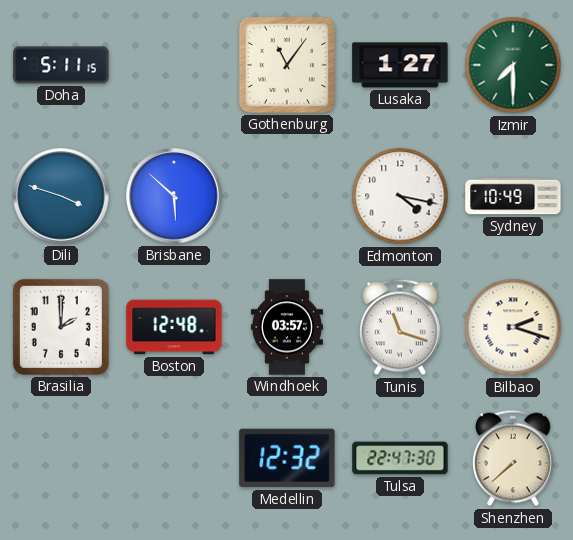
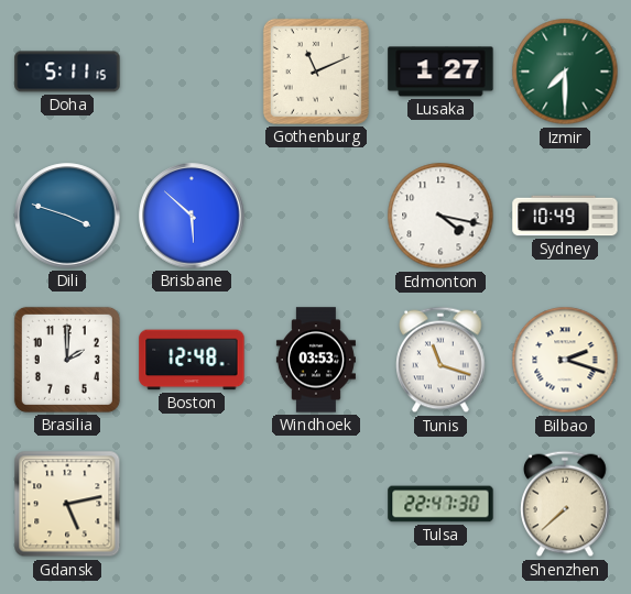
Gothenburg: 11:06 -> 11:11
Windhoek: 03:57 -> 03:53
Gdansk: none -> 5:13
Medellin: 12:32 -> none
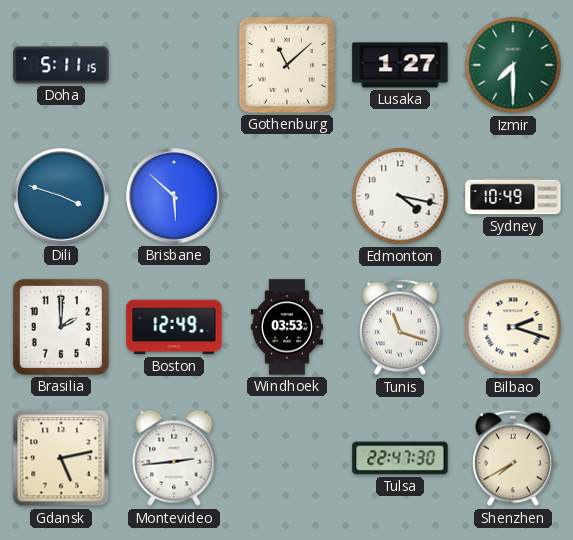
Gothenburg: 11:11 -> 11:08
Boston: 12:48 -> 12:49
Montevideo: none -> 2:44
Shenzhen: 7:38 -> 7:40
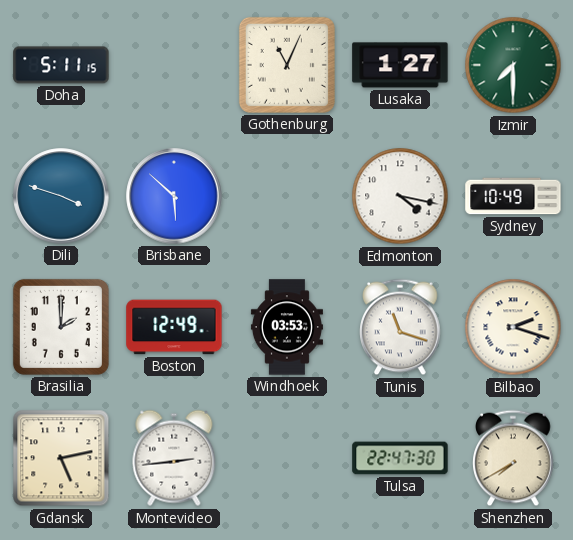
Gothenburg: 11:08 -> 11:04
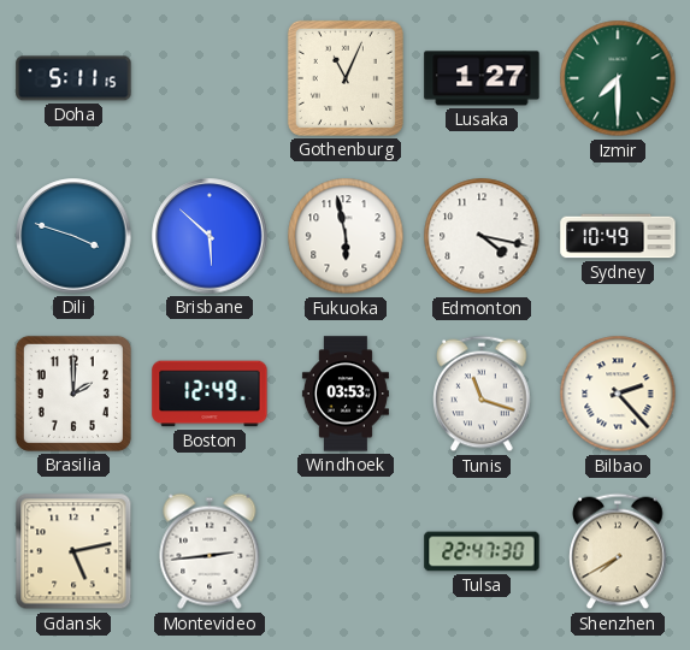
Fukuoka: none -> 5:58
Bilbao: 2:18 -> 2:23
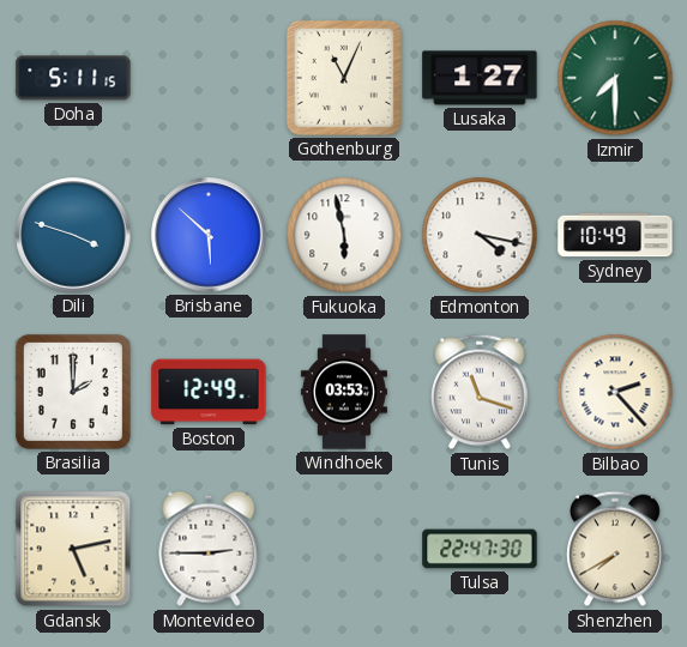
Montevideo: 2:44 -> 2:45
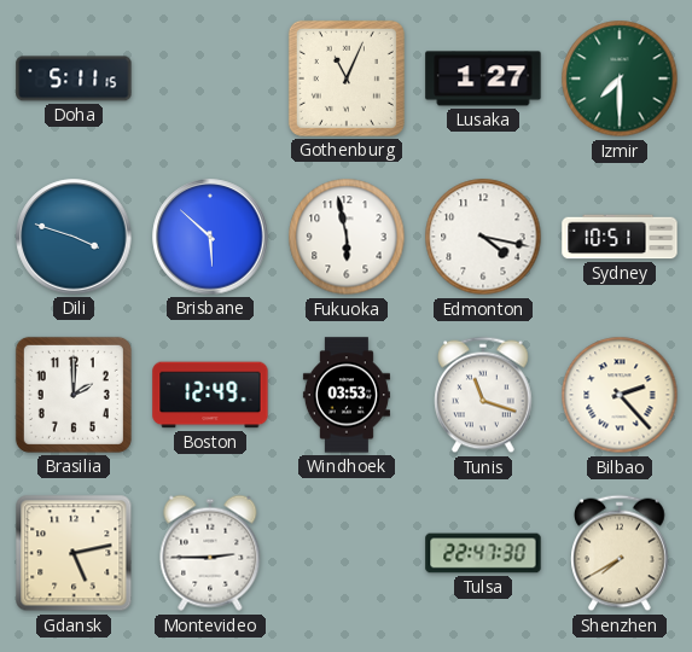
Sydney: 10:49 -> 10:51
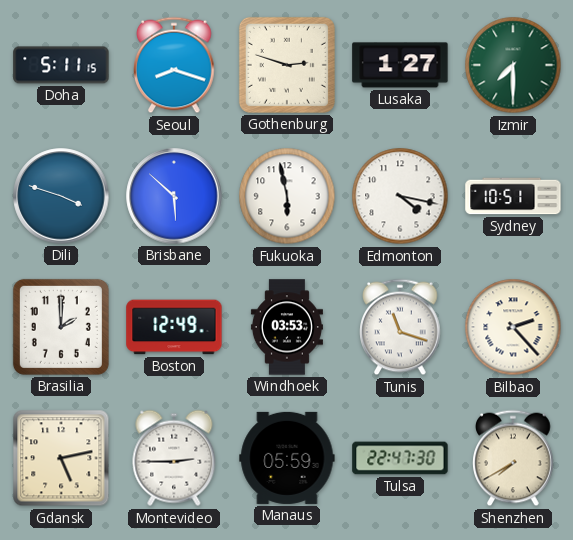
Seoul: none -> 8:18
Gothenburg: 11:04 -> 2:48
Manaus: none -> 05:59
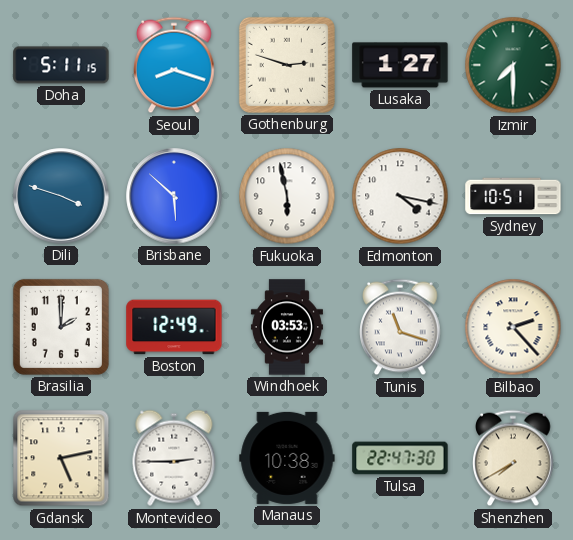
Manaus: 05:59 -> 10:38
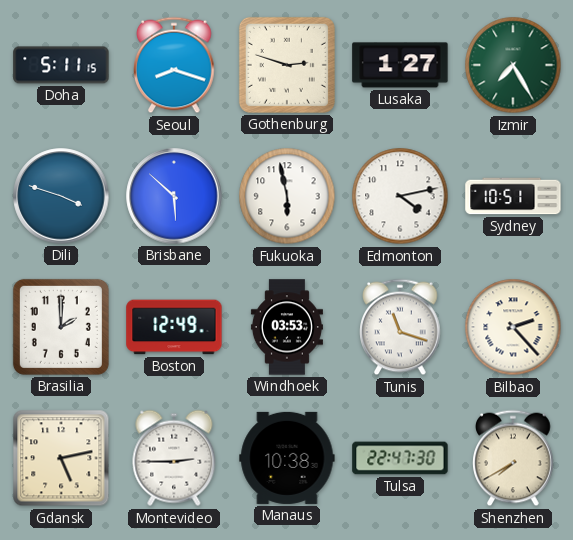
Izmir: 7:30 -> 7:25
Edmonton: 4:17 -> 4:13
